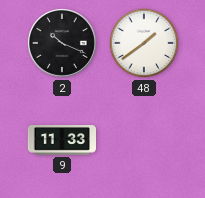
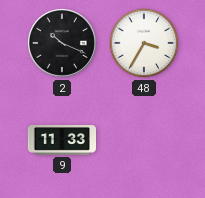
48: 1:39 -> 3:35
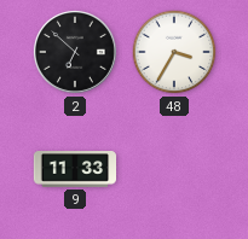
2: 10:19 -> 6:52
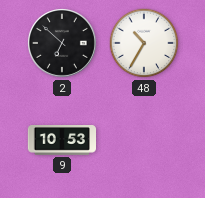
48: 3:35 -> 10:35
9: 11:33 -> 10:53
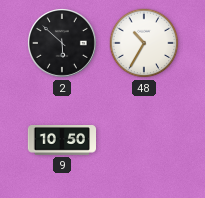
2: 6:52 -> 5:52
9: 10:53 -> 10:50
